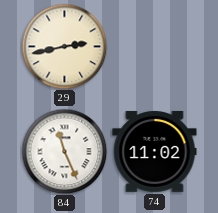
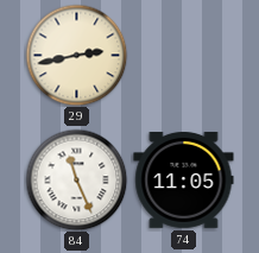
74: 11:02 -> 11:05
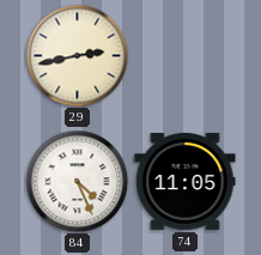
84: 11:26 -> 4:26
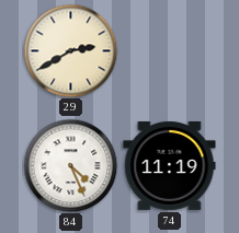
29: 2:43 -> 2:40
74: 11:05 -> 11:19
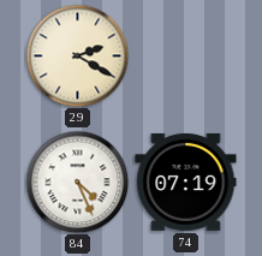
29: 2:40 -> 2:20
74: 11:19 -> 07:19
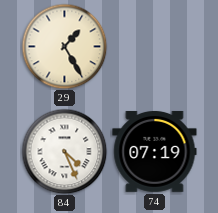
29: 2:20 -> 1:25
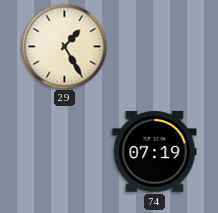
84: 4:26 -> none
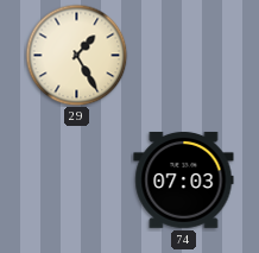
74: 07:19 -> 07:03
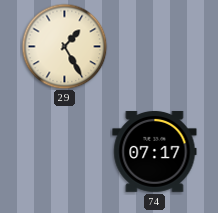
74: 07:03 -> 07:17
